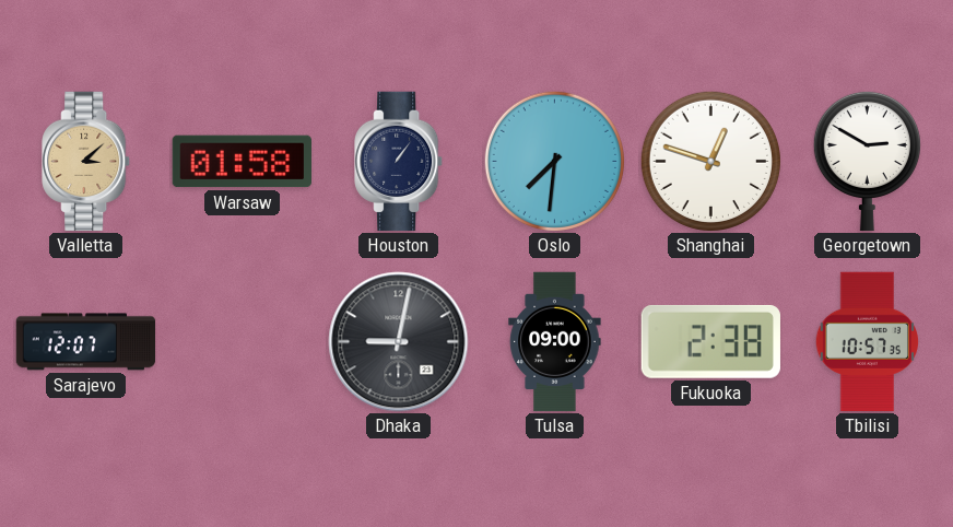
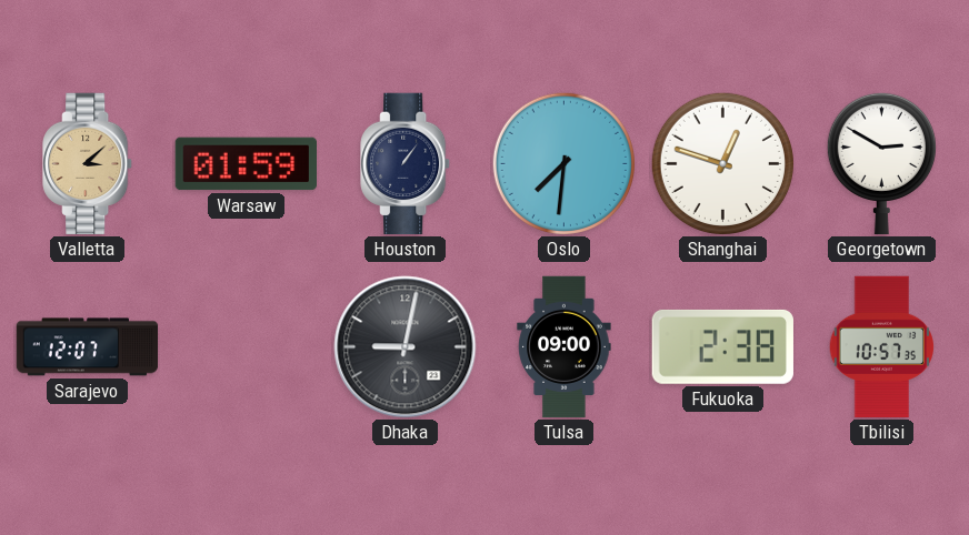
Warsaw: 01:58 -> 01:59
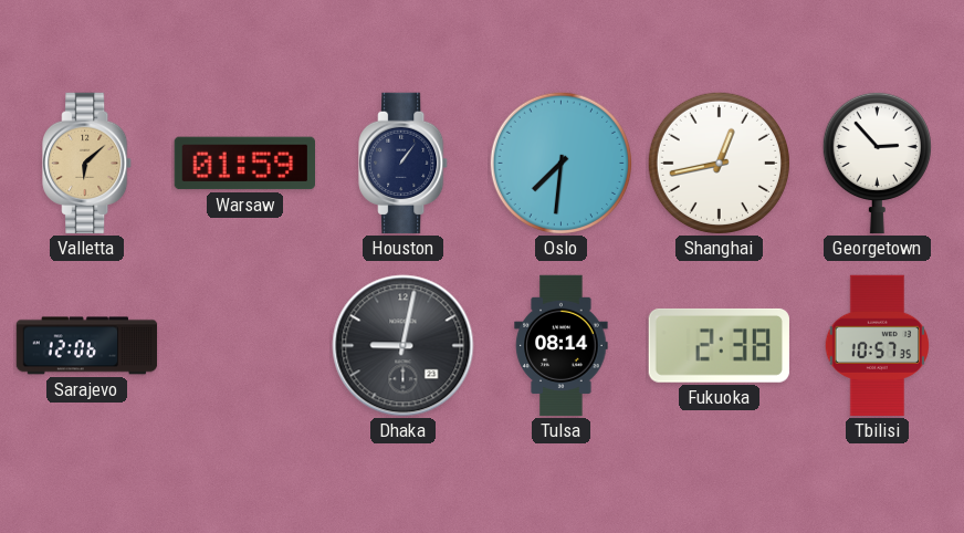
Valletta: 3:08 -> 6:08
Shanghai: 12:48 -> 12:43
Georgetown: 2:50 -> 2:53
Sarajevo: 12:07 -> 12:06
Tulsa: 09:00 -> 08:14
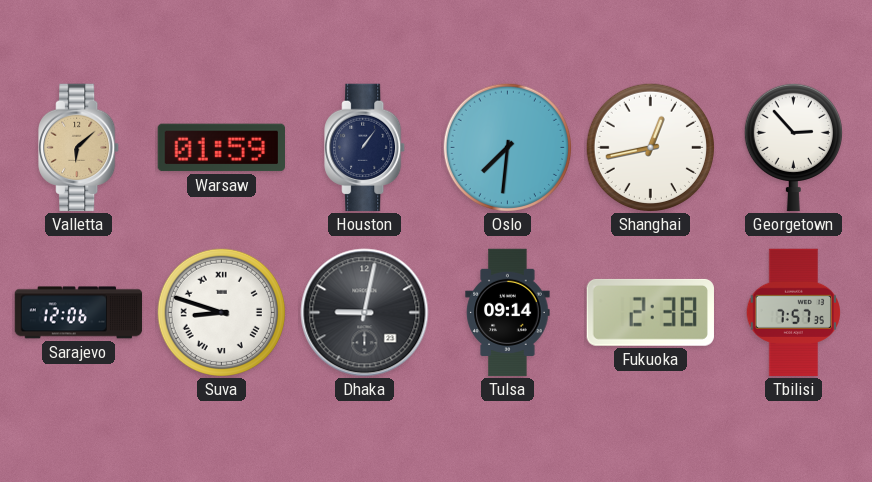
Suva: none -> 8:48
Tulsa: 08:14 -> 09:14
Tbilisi: 10:57 -> 7:57
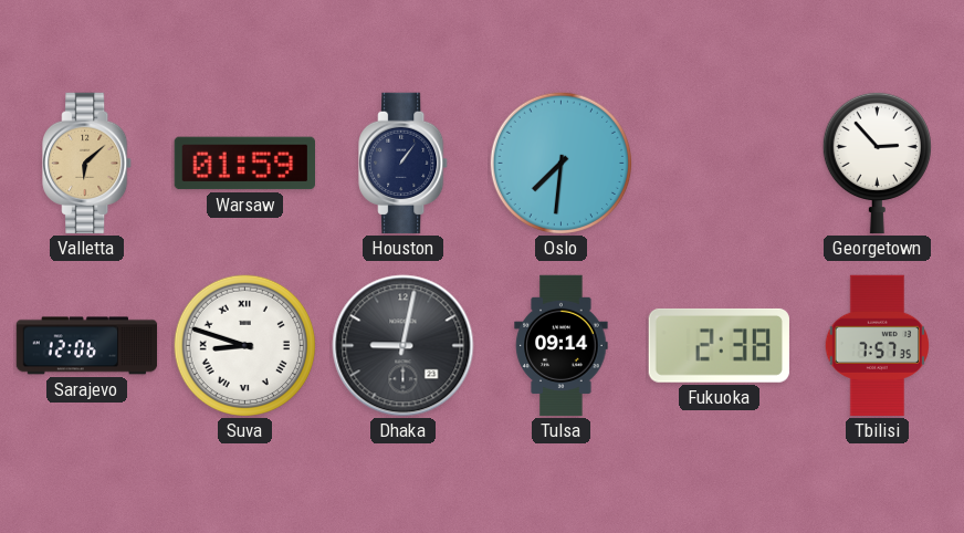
Shanghai: 12:43 -> none
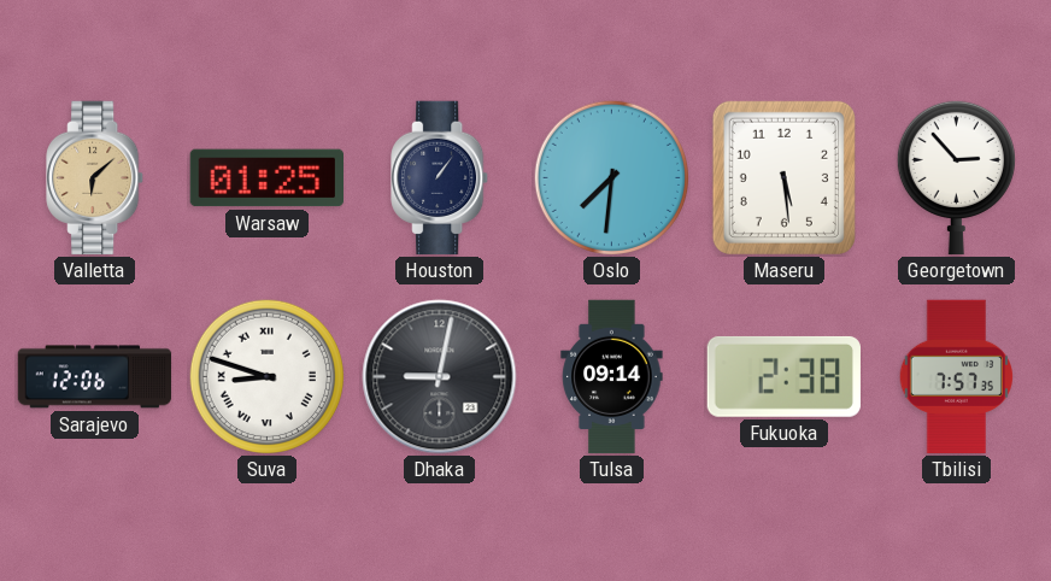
Warsaw: 01:59 -> 01:25
Maseru: none -> 5:29
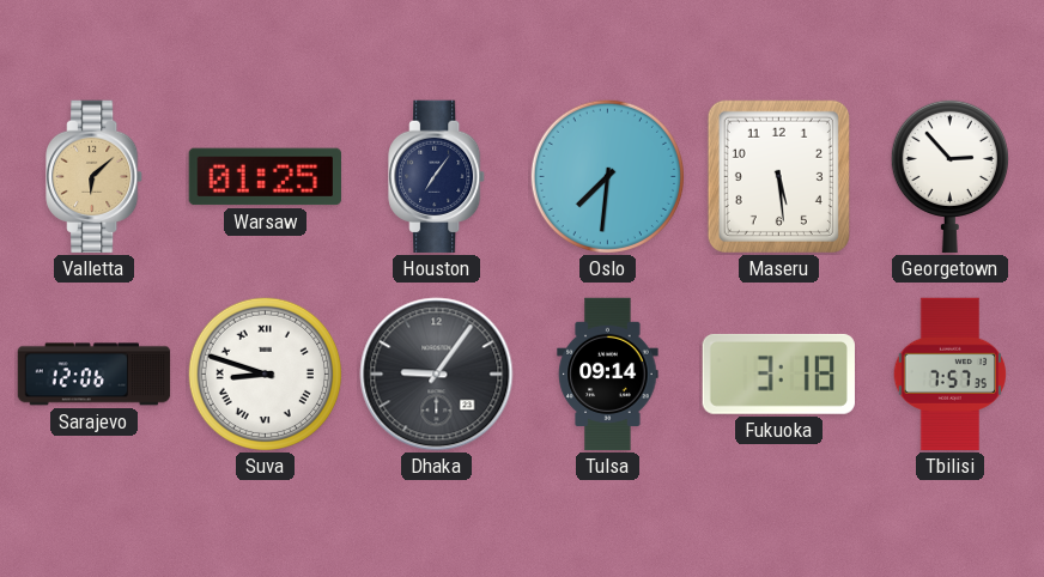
Houston: 1:06 -> 7:06
Dhaka: 9:02 -> 9:06
Fukuoka: 2:38 -> 3:18
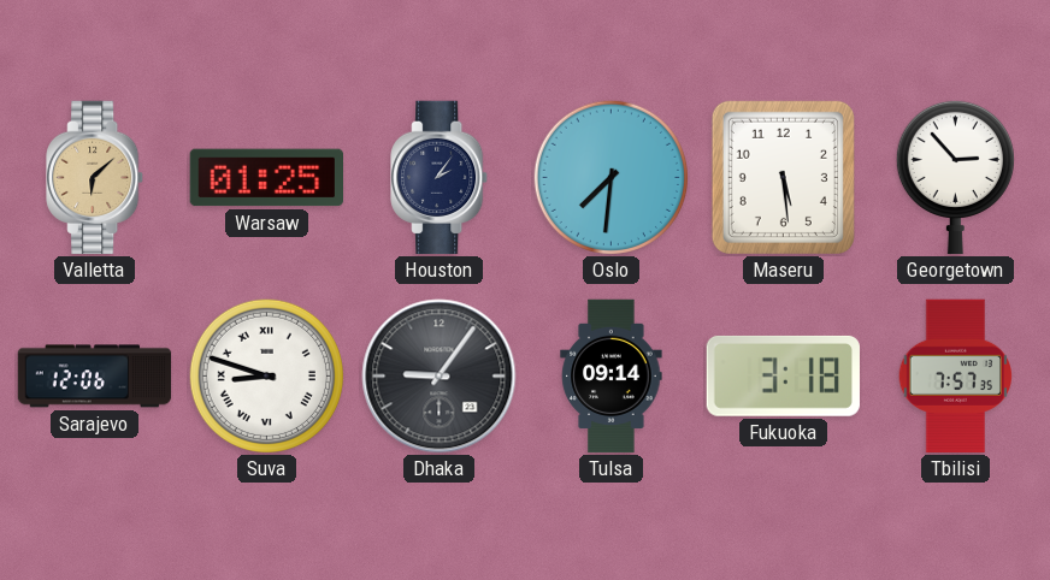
Houston: 7:06 -> 2:06
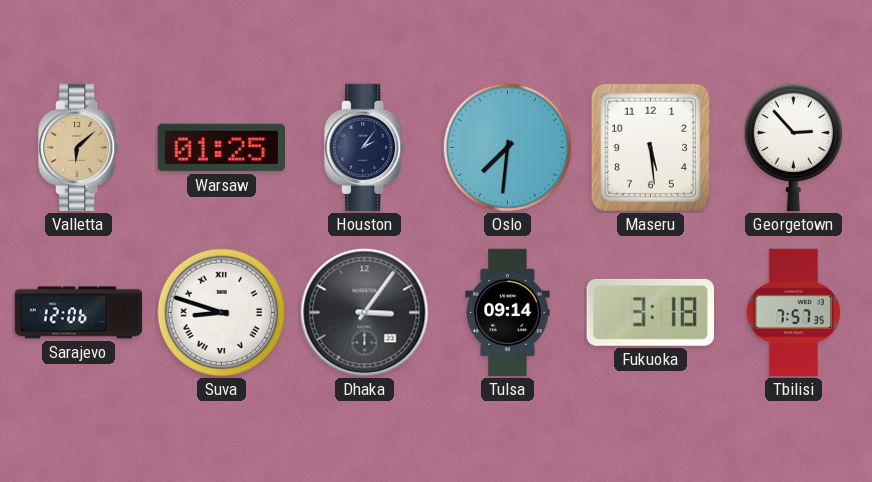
Dhaka: 9:06 -> 3:06
